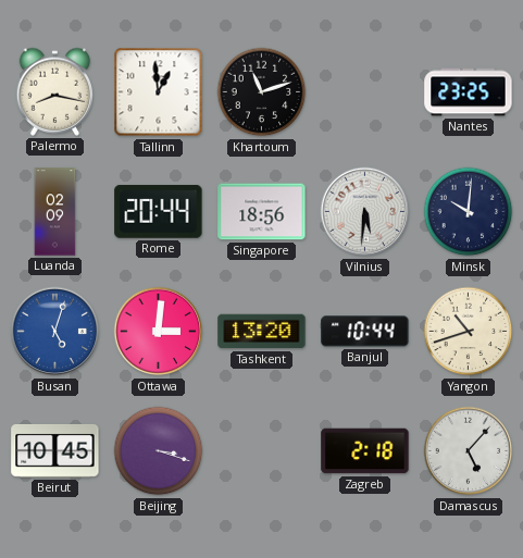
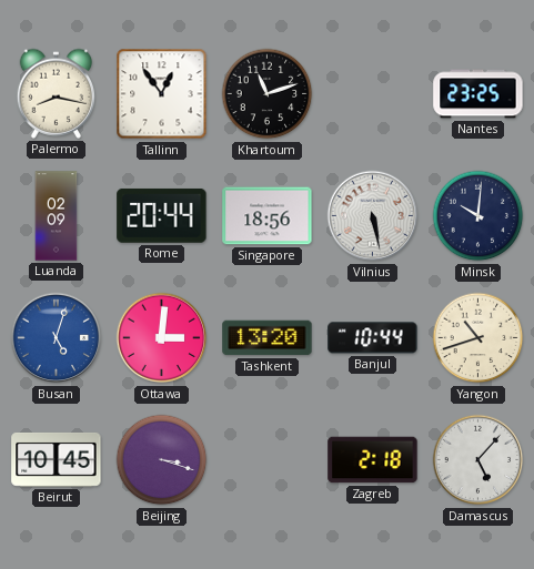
Tallinn: 12:59 -> 12:54
Vilnius: 5:31 -> 5:28
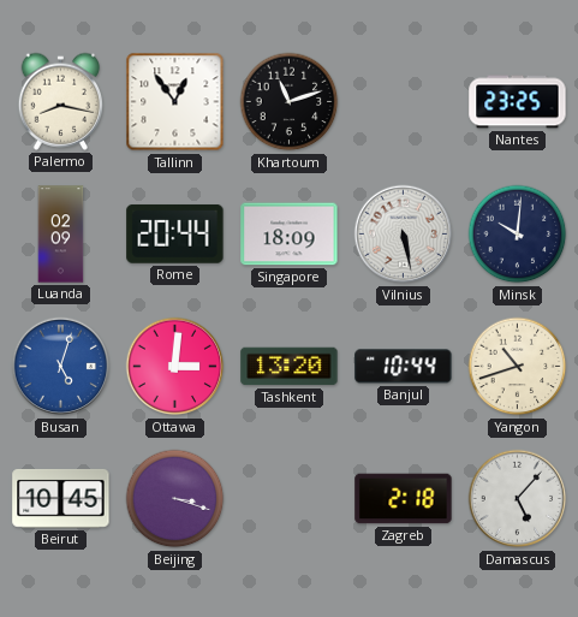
Singapore: 18:56 -> 18:09
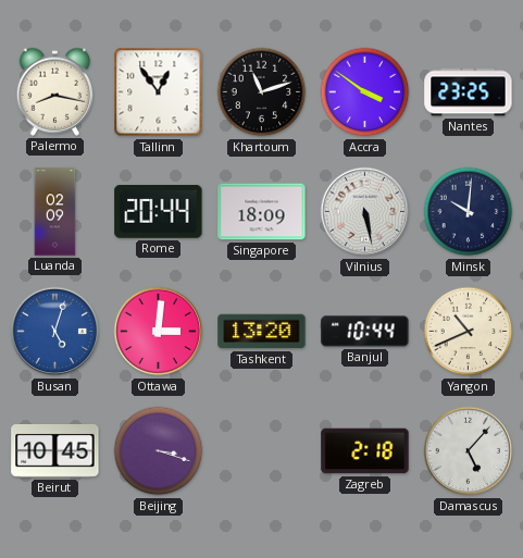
Accra: none -> 3:51
Yangon: 10:42 -> 10:41
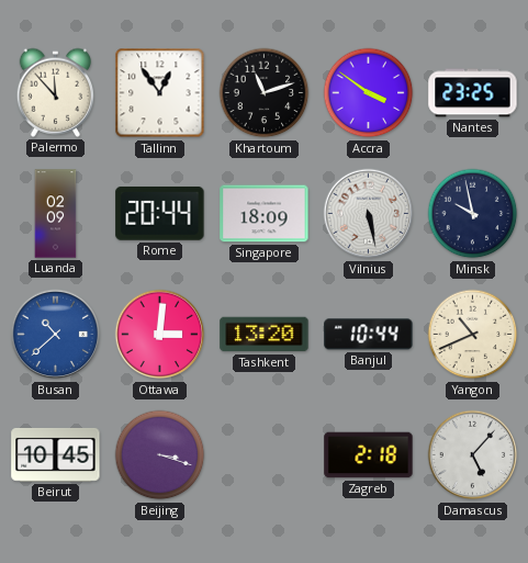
Palermo: 8:17 -> 11:53
Minsk: 10:01 -> 9:58
Busan: 5:03 -> 10:38
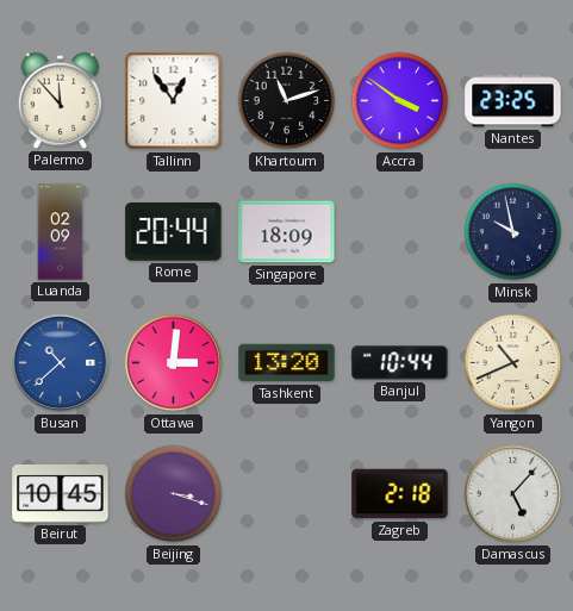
Vilnius: 5:28 -> none
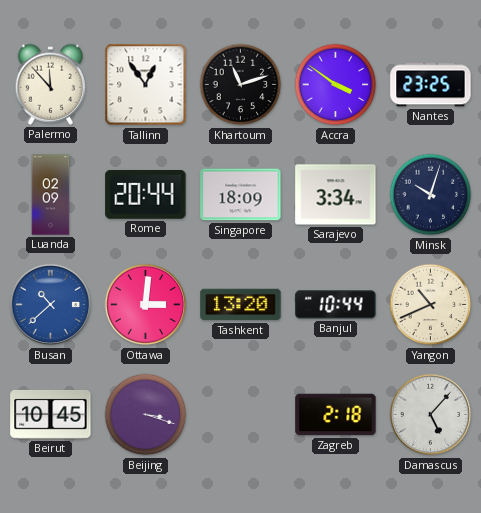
Sarajevo: none -> 3:34
Minsk: 9:58 -> 10:03
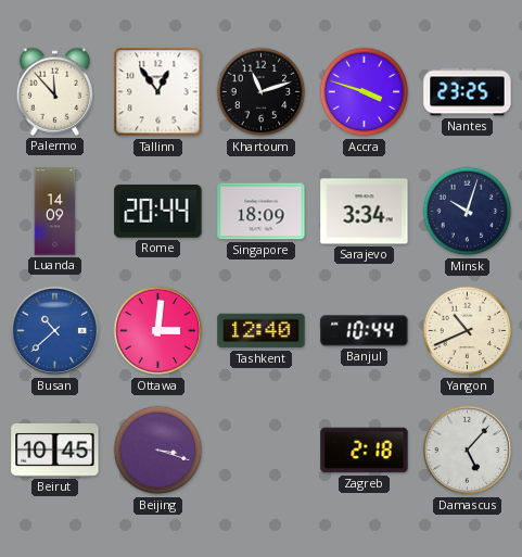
Accra: 3:51 -> 3:48
Luanda: 02:09 -> 14:09
Tashkent: 13:20 -> 12:40
